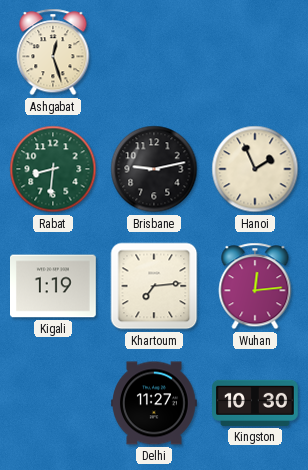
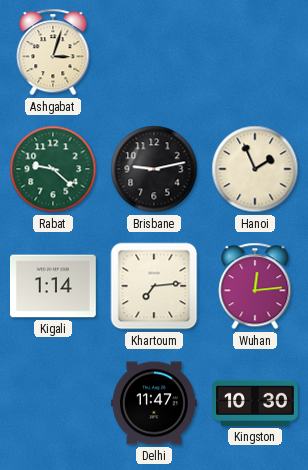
Ashgabat: 12:27 -> 3:03
Rabat: 8:31 -> 9:22
Kigali: 1:19 -> 1:14
Delhi: 11:27 -> 11:47
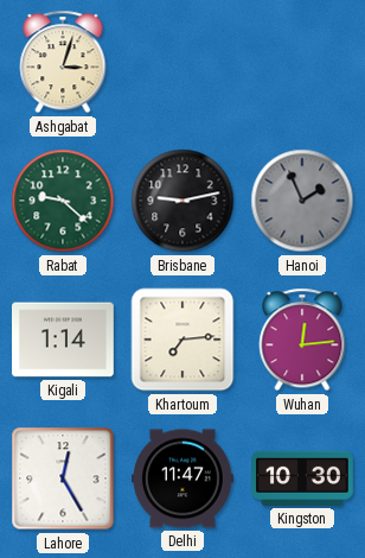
Hanoi dial: cream -> grey
Lahore: none -> 12:25
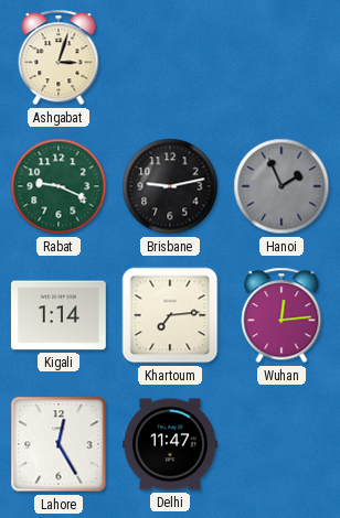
Rabat: 9:22 -> 9:19
Kingston: 10:30 -> none
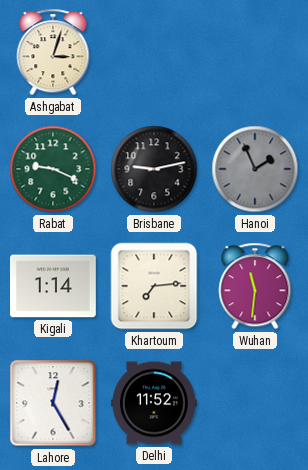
Wuhan: 12:14 -> 11:31
Delhi: 11:47 -> 11:52
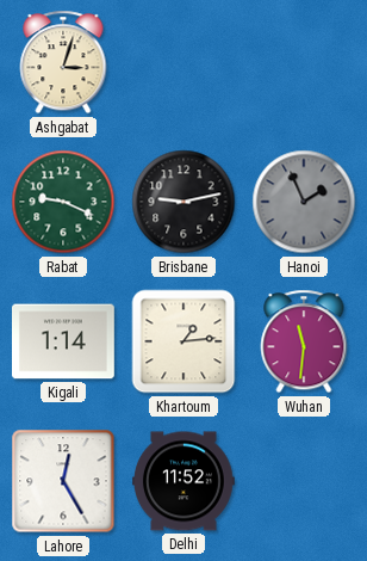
Khartoum: 7:14 -> 1:14
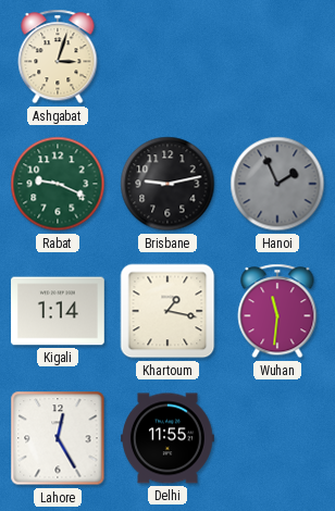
Khartoum: 1:14 -> 1:17
Delhi: 11:52 -> 11:55
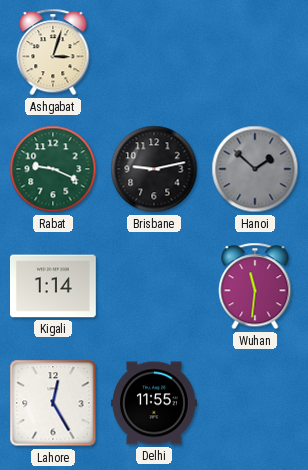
Hanoi: 1:56 -> 1:52
Khartoum: 1:17 -> none
